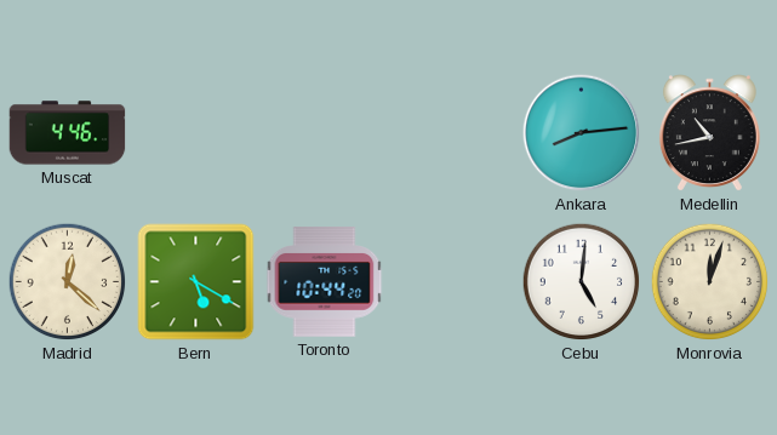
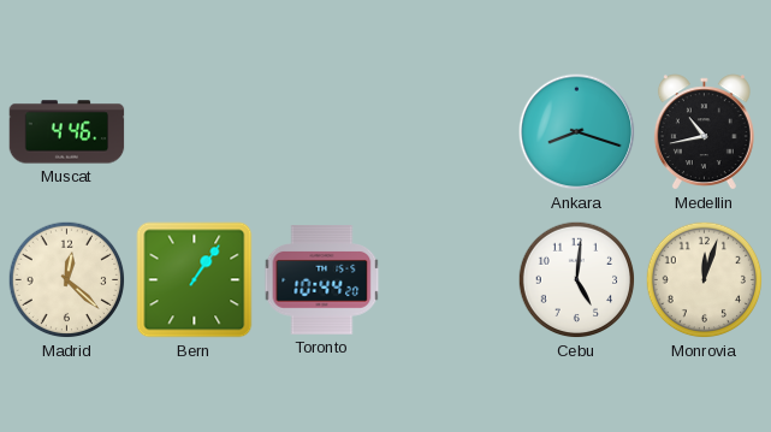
Ankara: 8:14 -> 8:18
Bern: 5:20 -> 1:06
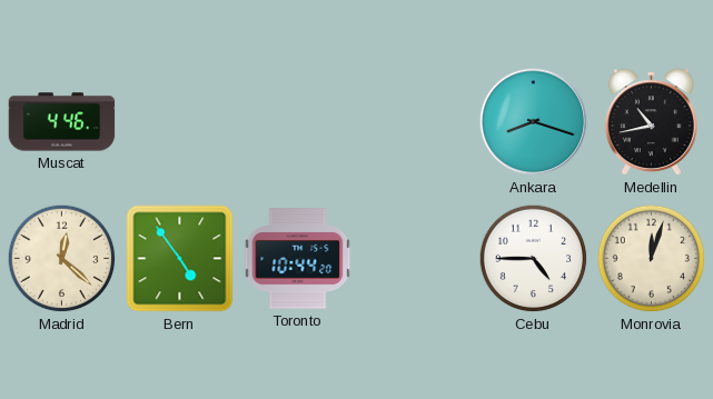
Bern: 1:06 -> 4:54
Cebu: 5:01 -> 4:45
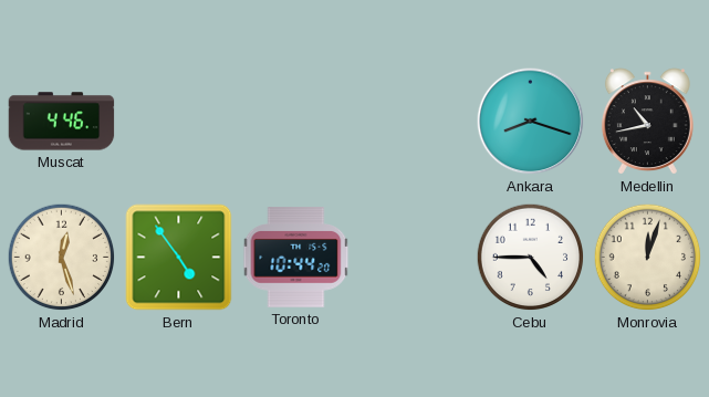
Madrid: 12:22 -> 12:27
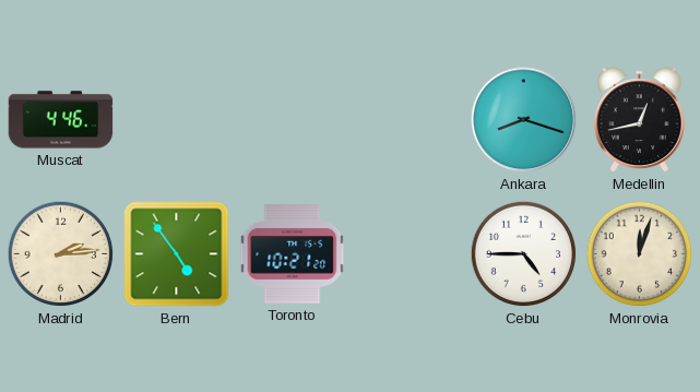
Medellin: 10:43 -> 12:43
Madrid: 12:27 -> 2:14
Toronto: 10:44 -> 10:21
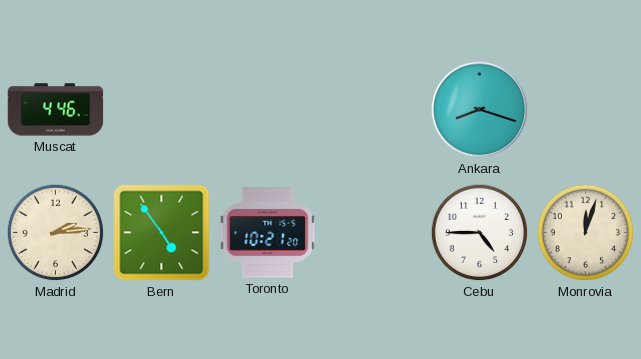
Medellin: 12:43 -> none
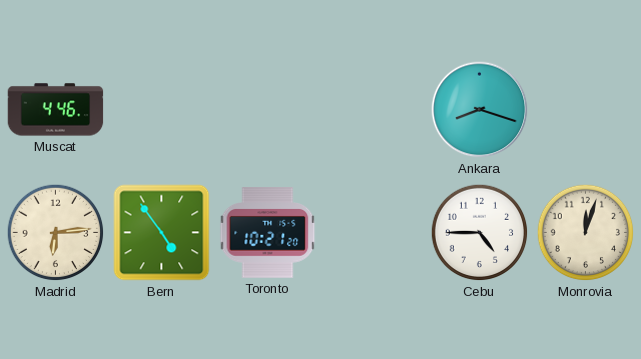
Madrid: 2:14 -> 6:14
